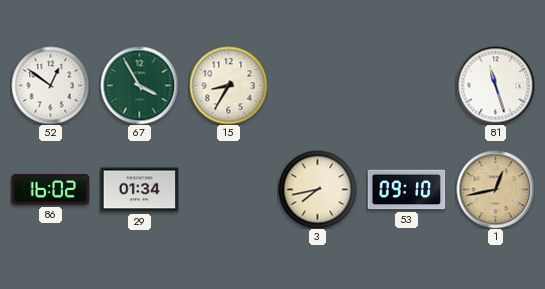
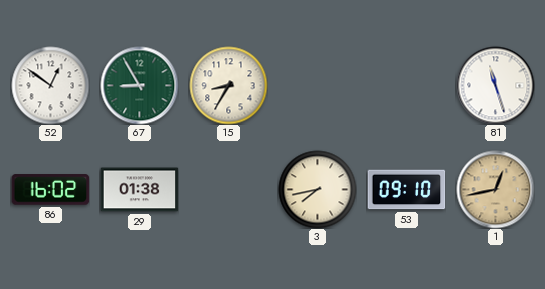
67: 3:55 -> 8:55
29: 01:34 -> 01:38
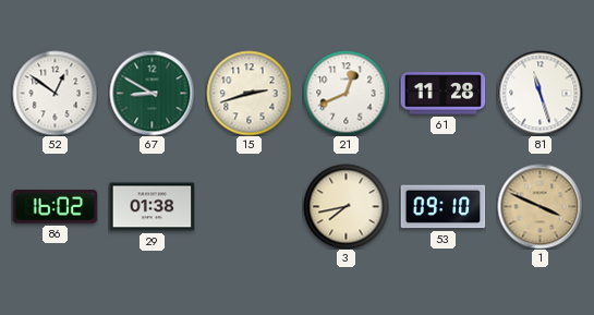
67: 8:55 -> 8:50
15: 8:35 -> 2:42
21: none -> 12:41
61: none -> 11:28
1: 12:43 -> 3:49
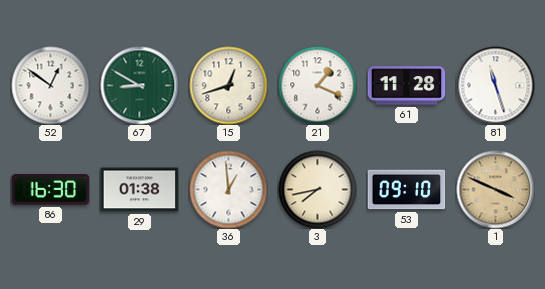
15: 2:42 -> 12:42
21: 12:41 -> 1:19
86: 16:02 -> 16:30
36: none -> 12:59
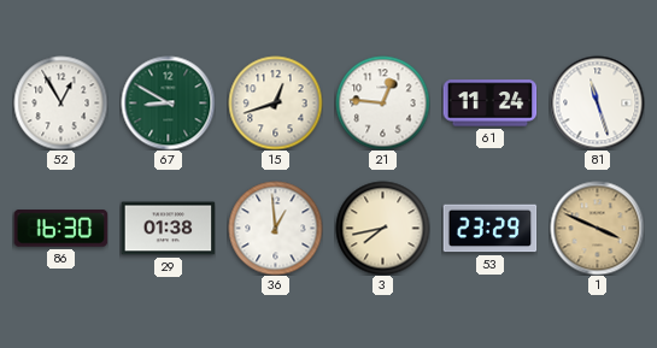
52: 12:51 -> 12:55
21: 1:19 -> 12:46
61: 11:28 -> 11:24
53: 09:10 -> 23:29
